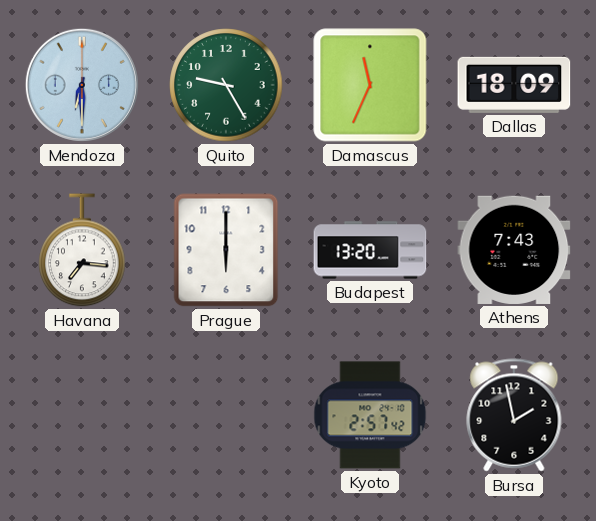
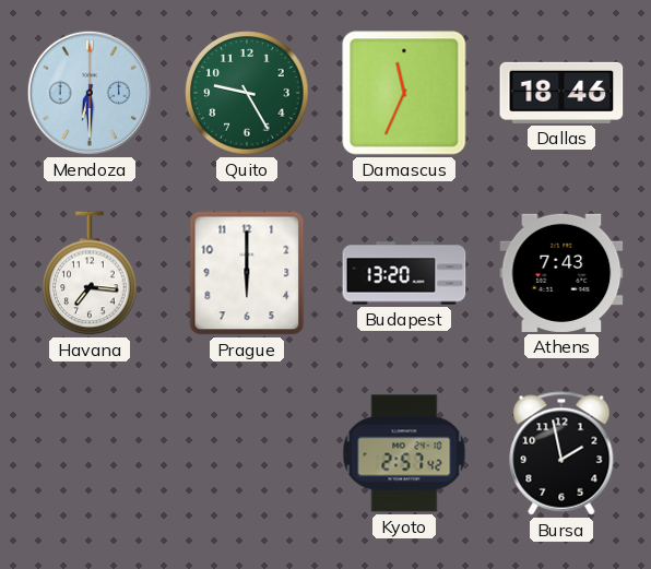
Dallas: 18:09 -> 18:46
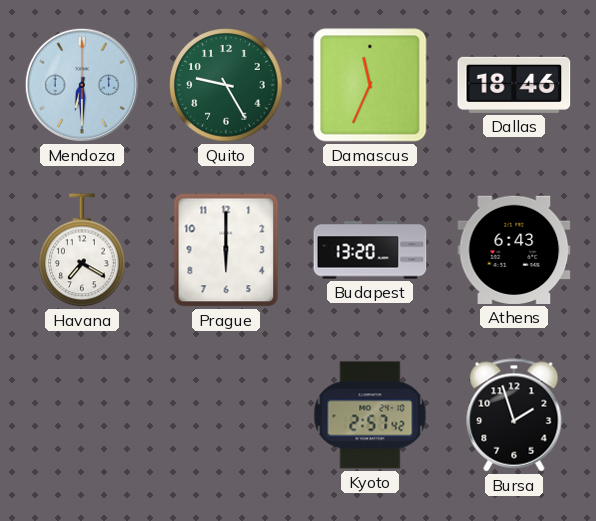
Havana: 7:16 -> 7:20
Athens: 7:43 -> 6:43
Bursa: 1:58 -> 1:57
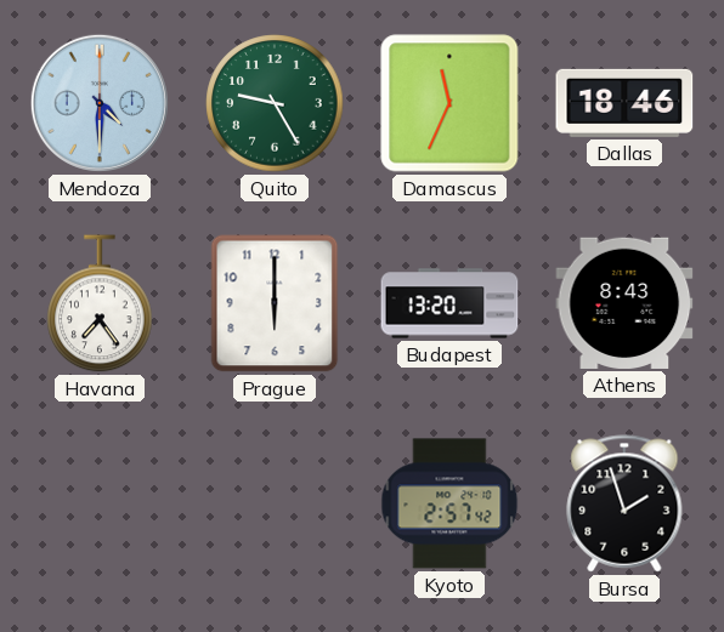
Mendoza: 6:30 -> 4:30
Havana: 7:20 -> 7:24
Athens: 6:43 -> 8:43
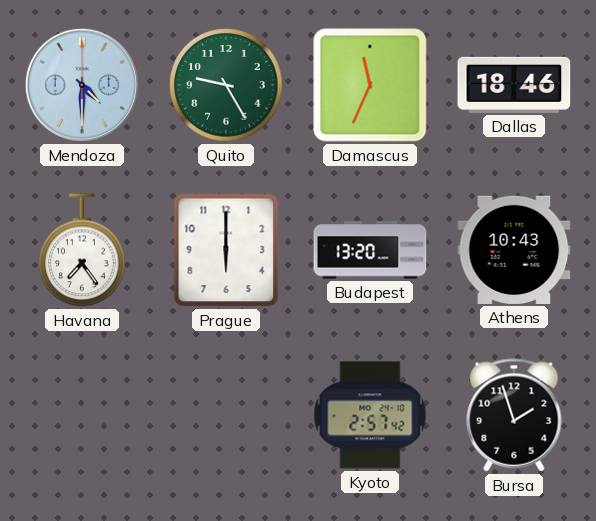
Athens: 8:43 -> 10:43
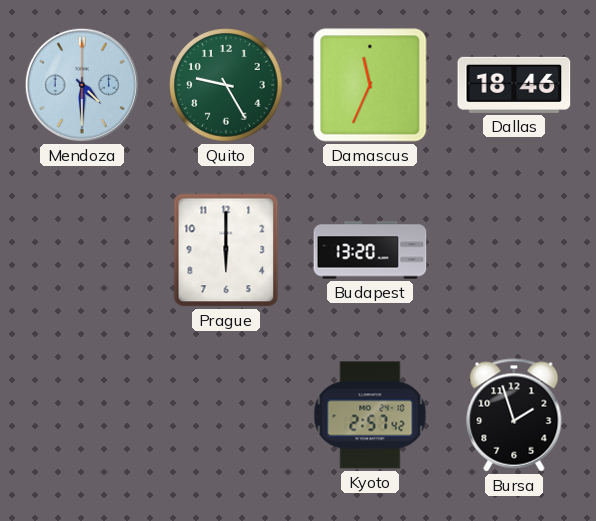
Havana: 7:24 -> none
Athens: 10:43 -> none
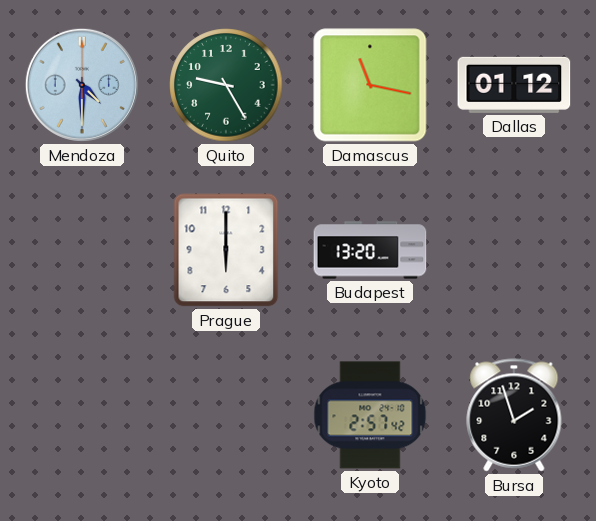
Damascus: 11:34 -> 11:17
Dallas: 18:46 -> 01:12
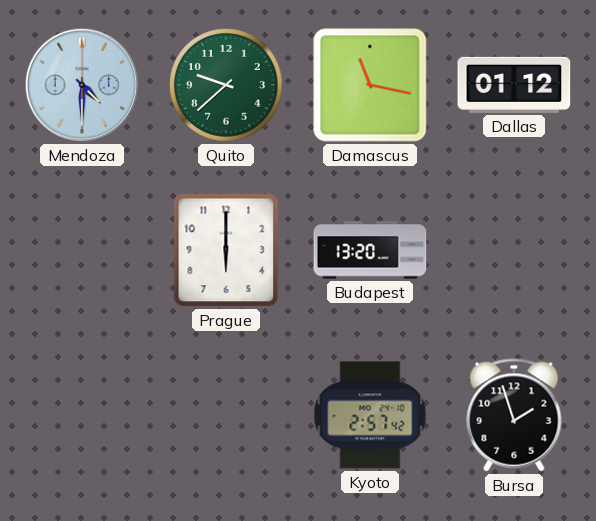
Quito: 9:25 -> 9:38
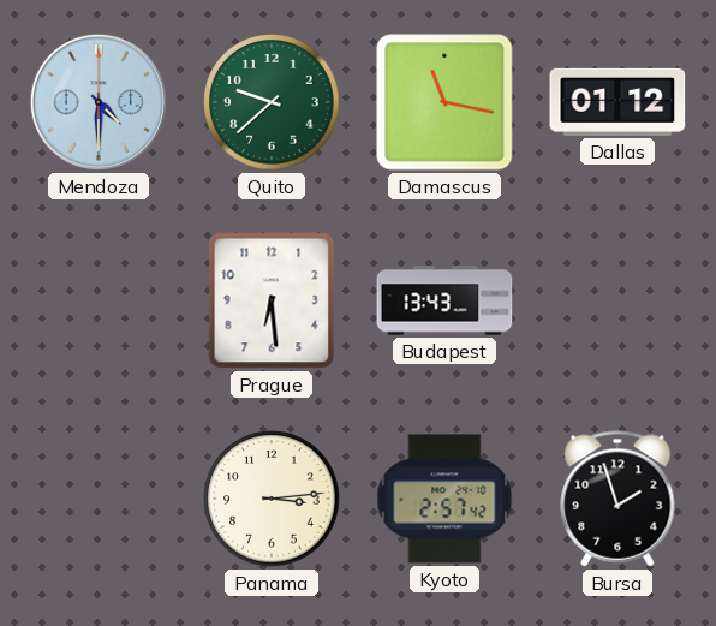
Prague: 6:00 -> 6:29
Budapest: 13:20 -> 13:43
Panama: none -> 3:14
